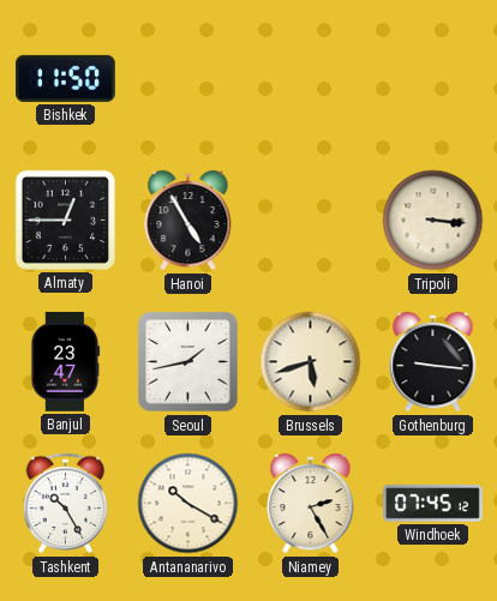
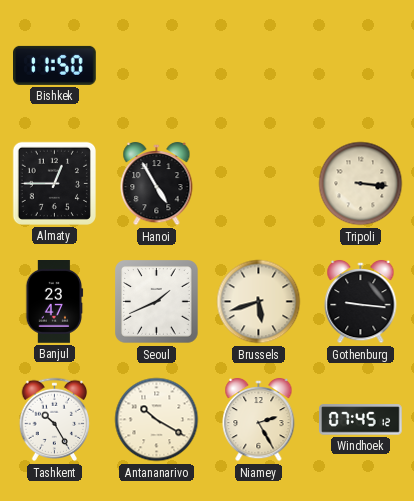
Seoul: 1:43 -> 1:41
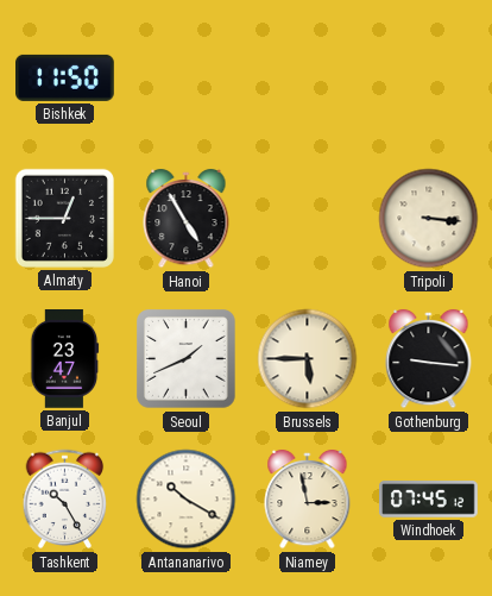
Brussels: 5:42 -> 5:45
Niamey: 2:25 -> 2:58
